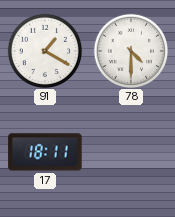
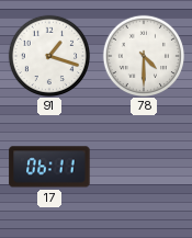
91: 1:20 -> 1:18
17: 18:11 -> 06:11
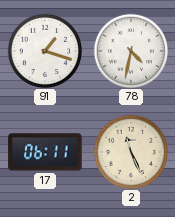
78: 4:30 -> 4:32
2: none -> 11:26
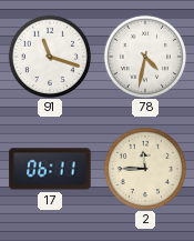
91: 1:18 -> 11:18
2: 11:26 -> 11:45
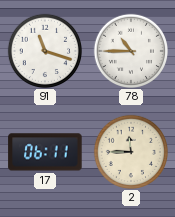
78: 4:32 -> 10:45
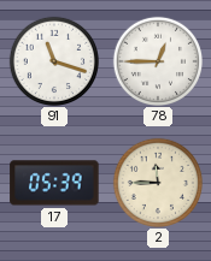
78: 10:45 -> 12:45
17: 06:11 -> 05:39
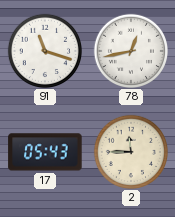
78: 12:45 -> 12:43
17: 05:39 -> 05:43
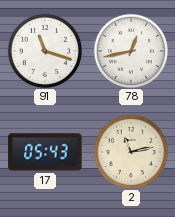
2: 11:45 -> 11:13
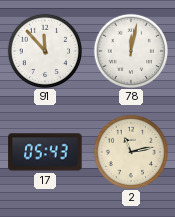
91: 11:18 -> 11:53
78: 12:43 -> 12:02
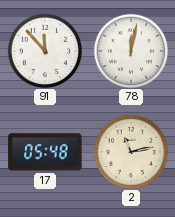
17: 05:43 -> 05:48
